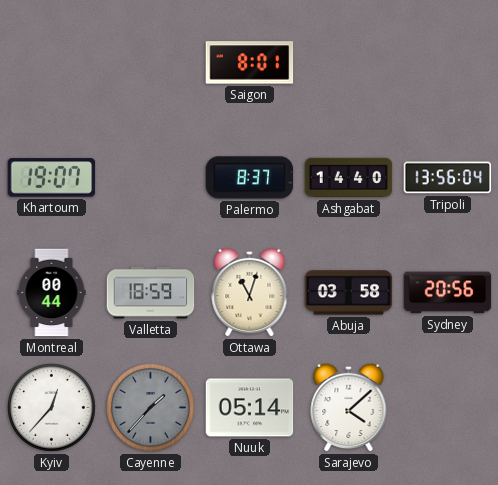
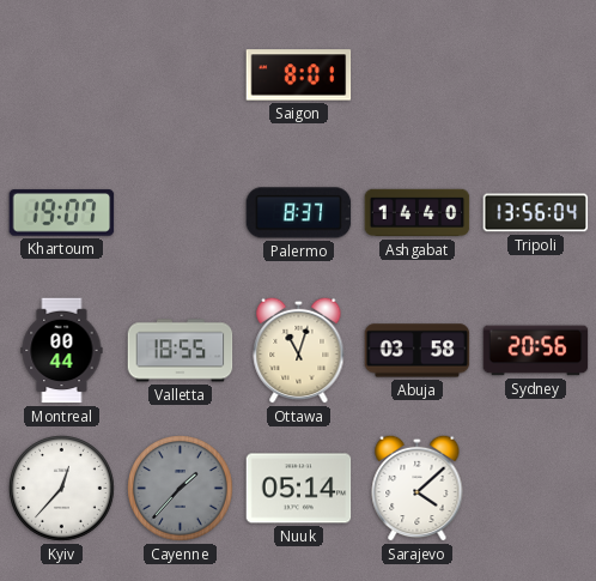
Valletta: 18:59 -> 18:55
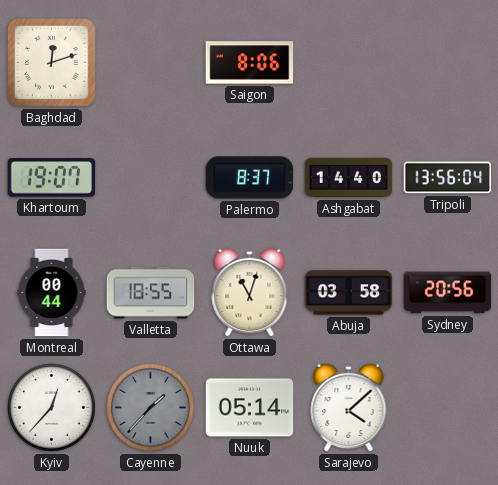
Baghdad: none -> 12:12
Saigon: 8:01 -> 8:06
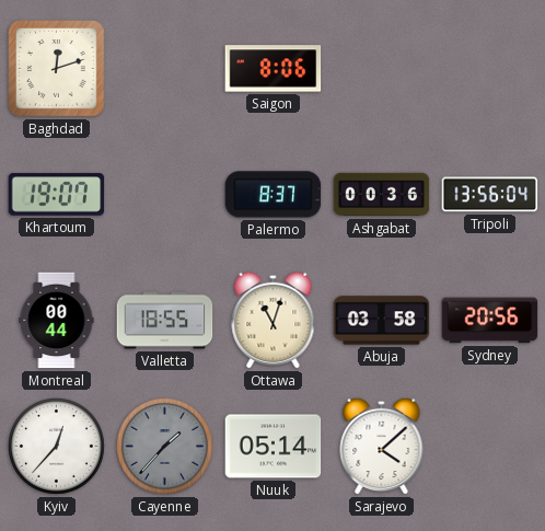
Ashgabat: 14:40 -> 00:36
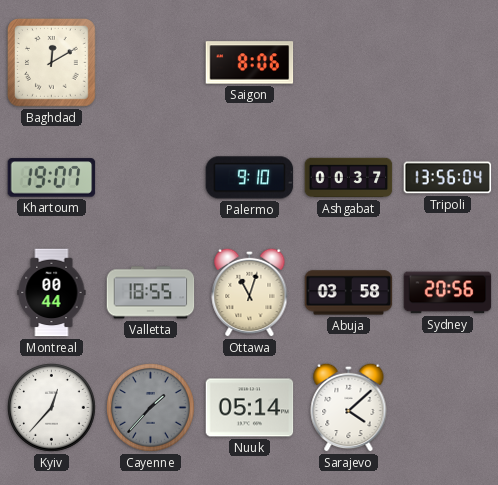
Baghdad: 12:12 -> 12:10
Palermo: 8:37 -> 9:10
Ashgabat: 00:36 -> 00:37
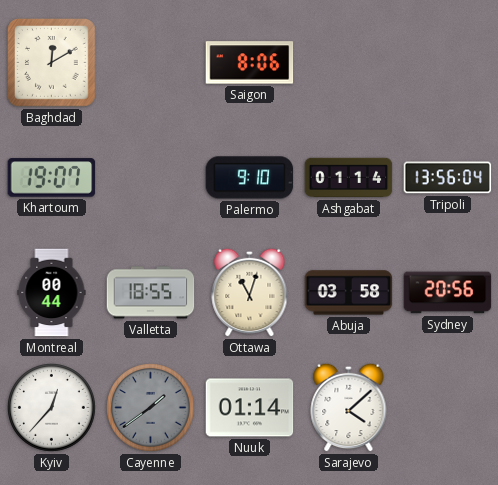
Ashgabat: 00:37 -> 01:14
Cayenne: 1:37 -> 1:39
Nuuk: 05:14 -> 01:14
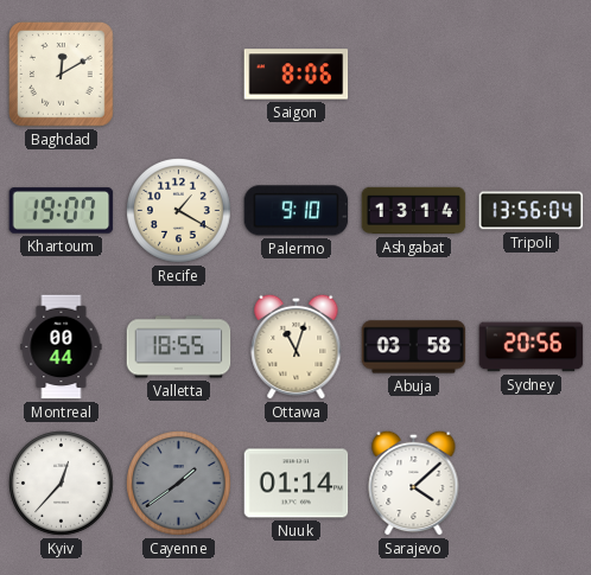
Recife: none -> 1:20
Ashgabat: 01:14 -> 13:14
